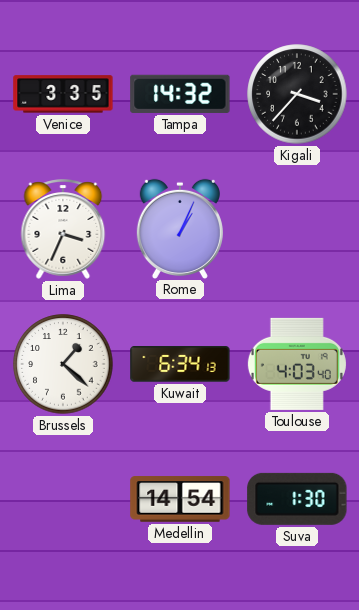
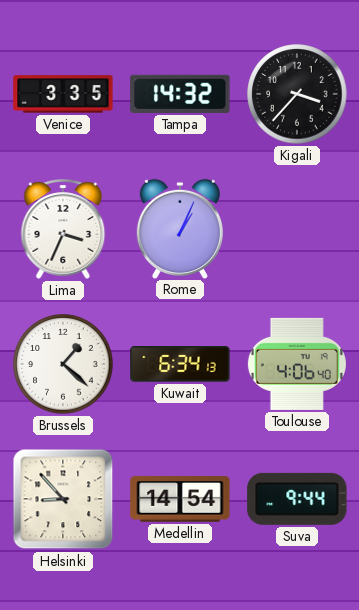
Toulouse: 4:03 -> 4:06
Helsinki: none -> 8:53
Suva: 1:30 -> 9:44
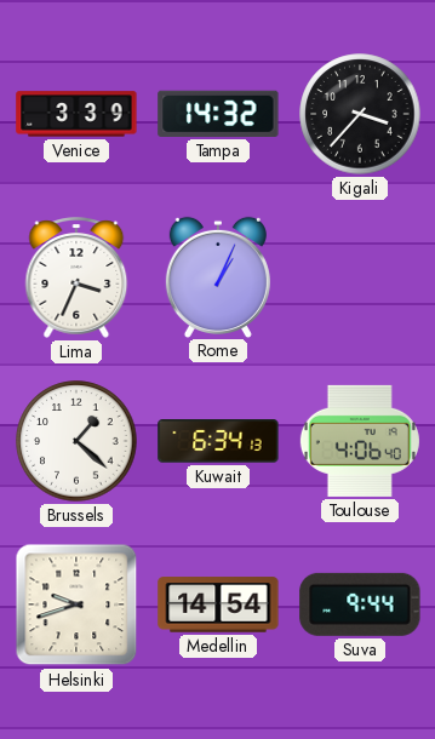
Venice: 3:35 -> 3:39
Helsinki: 8:53 -> 9:42
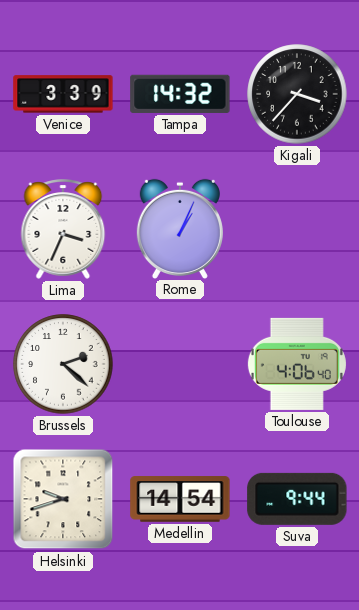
Brussels: 1:22 -> 2:22
Kuwait: 6:34 -> none
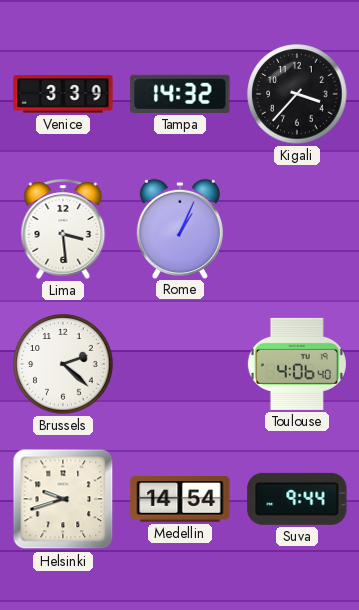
Lima: 3:34 -> 3:29
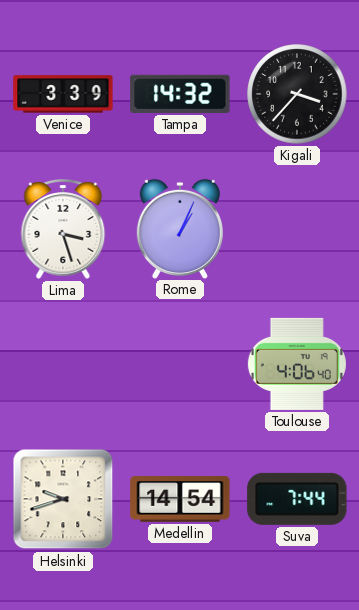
Lima: 3:29 -> 3:27
Brussels: 2:22 -> none
Suva: 9:44 -> 7:44
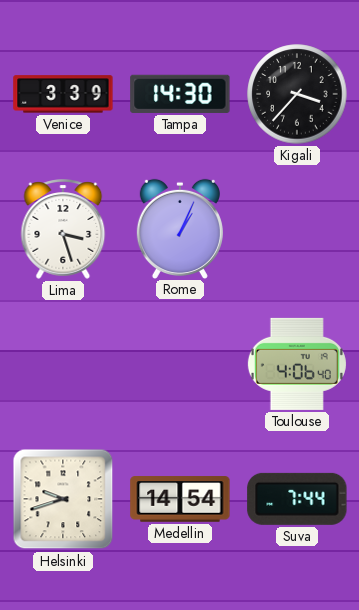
Tampa: 14:32 -> 14:30
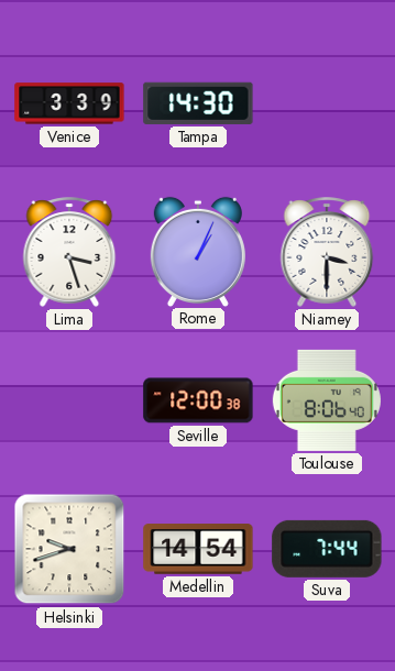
Kigali: 3:37 -> none
Niamey: none -> 3:30
Seville: none -> 12:00
Toulouse: 4:06 -> 8:06
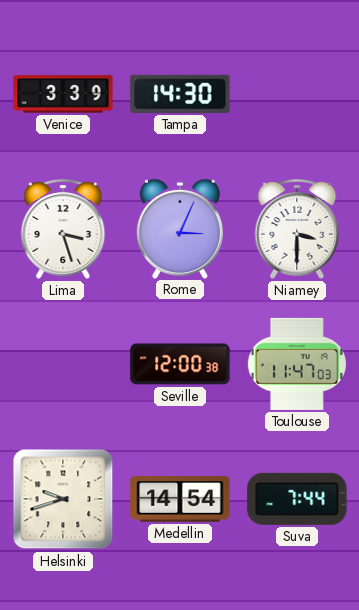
Rome: 1:04 -> 3:04
Toulouse: 8:06 -> 11:47
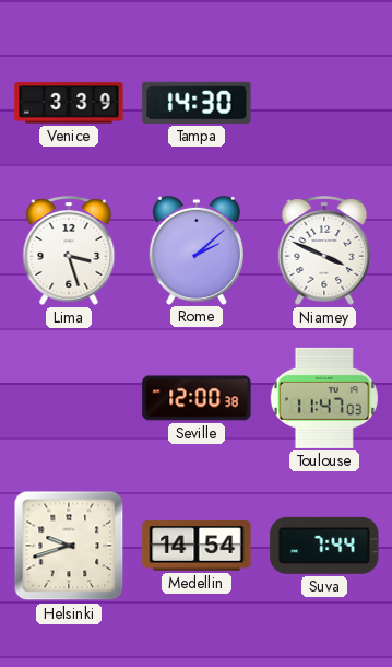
Rome: 3:04 -> 2:08
Niamey: 3:30 -> 3:49
